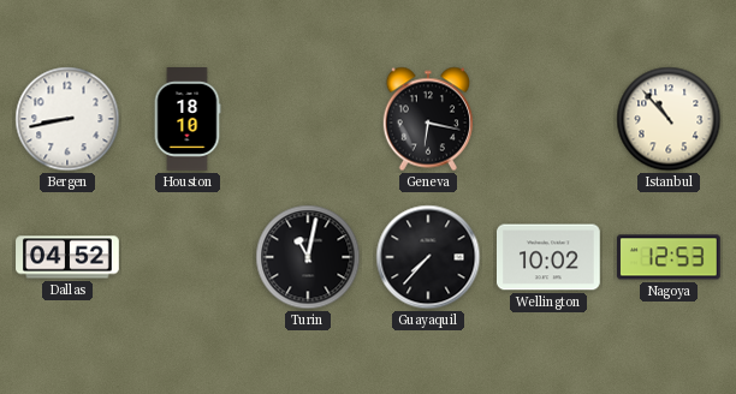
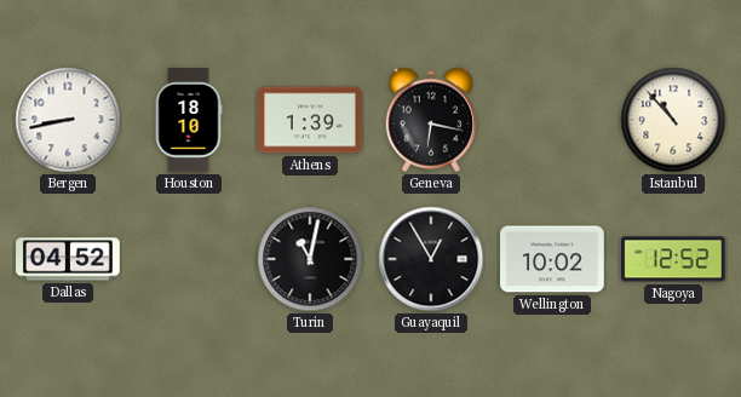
Athens: none -> 1:39
Guayaquil: 7:37 -> 12:55
Nagoya: 12:53 -> 12:52
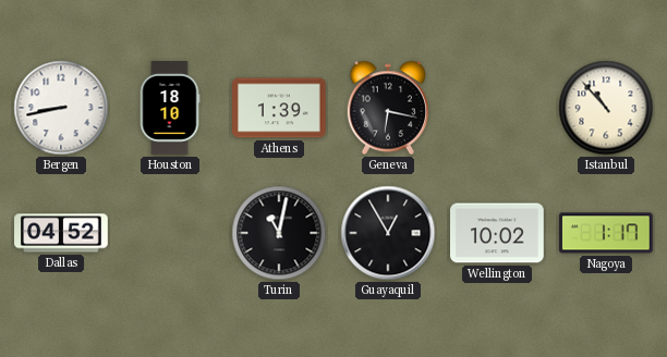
Nagoya: 12:52 -> 1:17
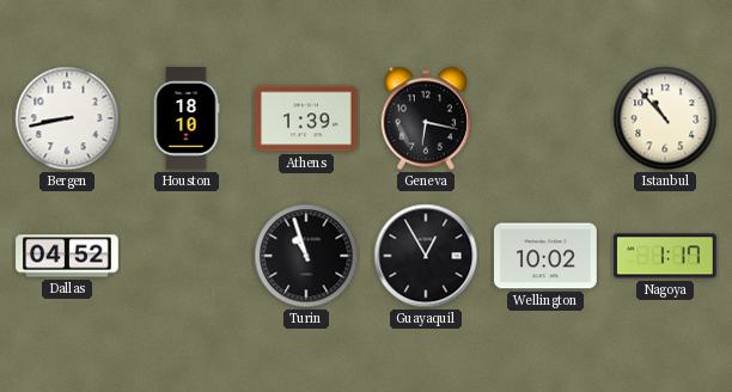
Turin: 11:02 -> 10:57
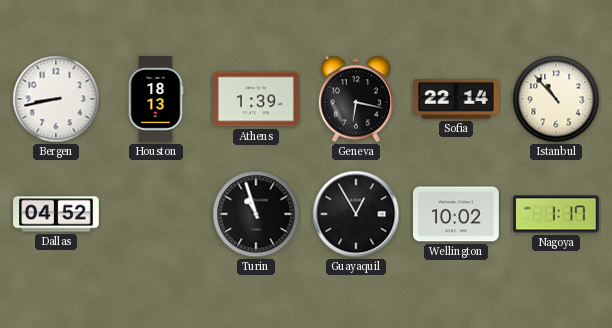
Houston: 18:10 -> 18:13
Sofia: none -> 22:14
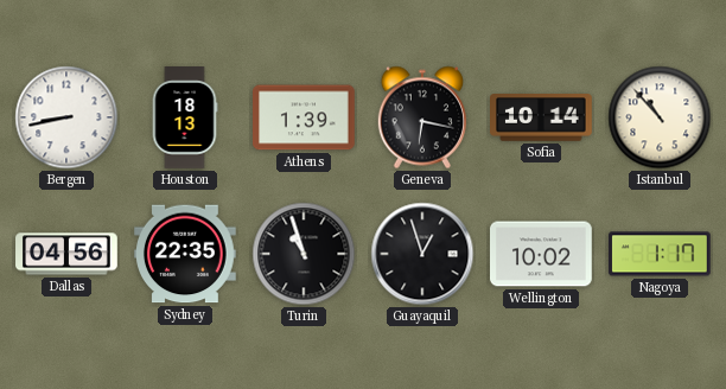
Sofia: 22:14 -> 10:14
Dallas: 04:52 -> 04:56
Sydney: none -> 22:35
Guayaquil: 12:55 -> 12:57
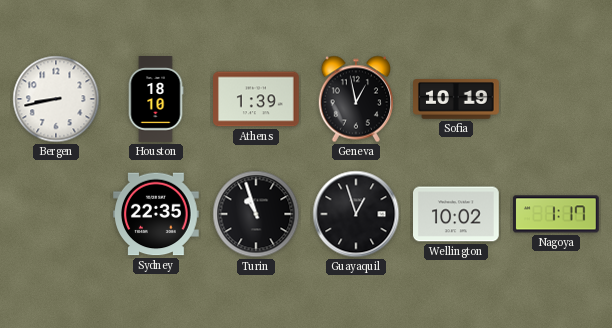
Houston: 18:13 -> 18:10
Geneva: 6:17 -> 12:58
Sofia: 10:14 -> 10:19
Istanbul: 10:53 -> none
Dallas: 04:56 -> none
